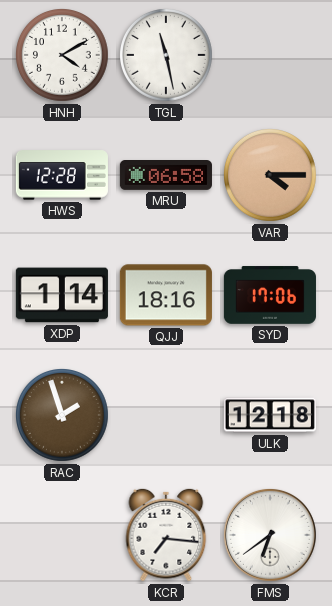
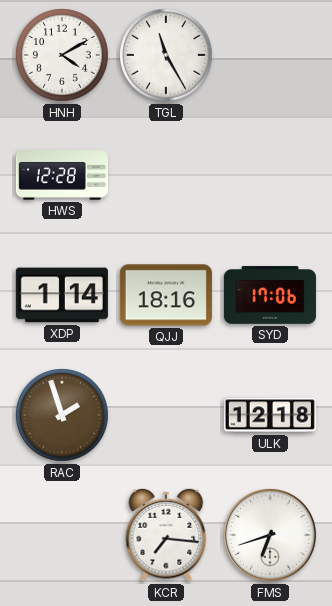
TGL: 11:28 -> 11:25
MRU: 06:58 -> none
VAR: 4:15 -> none
FMS: 6:39 -> 6:42
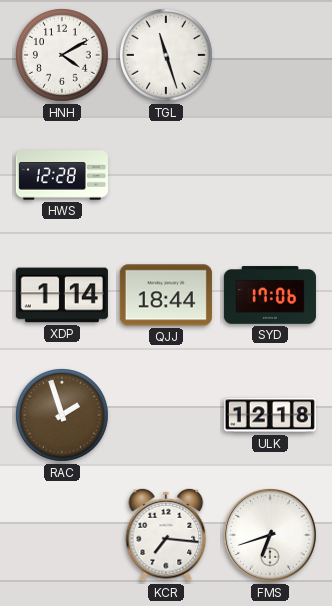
TGL: 11:25 -> 11:27
QJJ: 18:16 -> 18:44
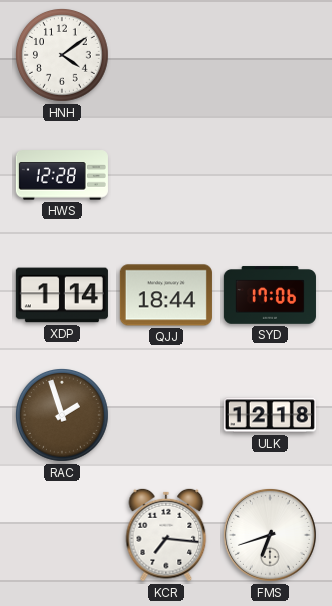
HNH: 4:10 -> 4:09
TGL: 11:27 -> none
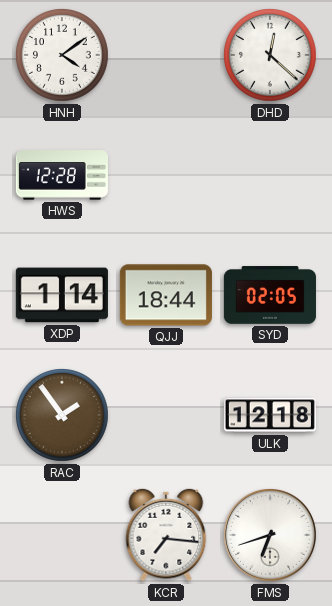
DHD: none -> 12:22
SYD: 17:06 -> 02:05
RAC: 1:57 -> 1:54
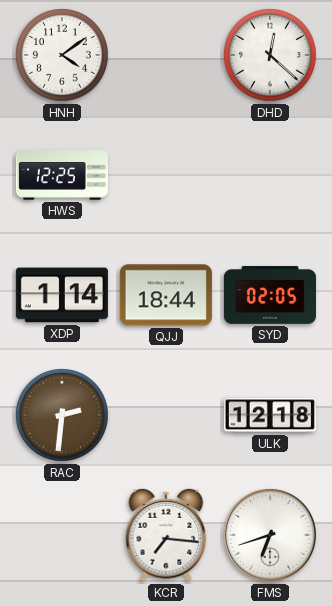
HWS: 12:28 -> 12:25
RAC: 1:54 -> 2:31
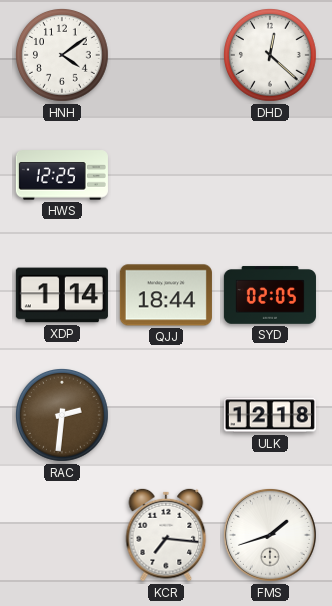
FMS: 6:42 -> 1:42
